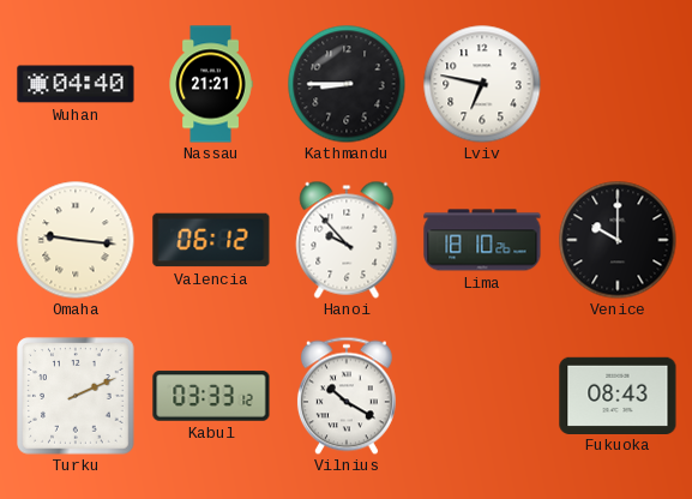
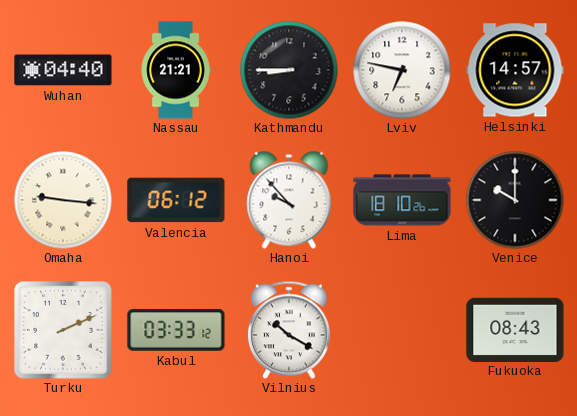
Helsinki: none -> 14:57
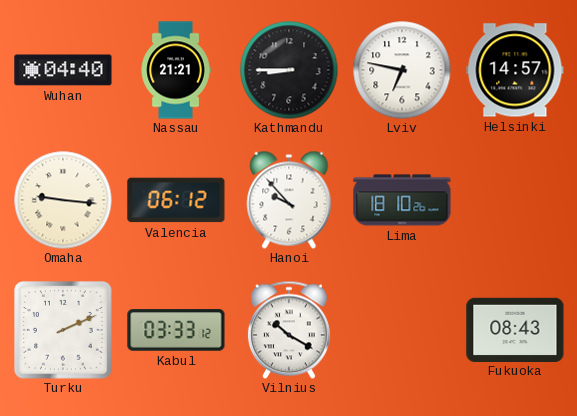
Venice: 10:00 -> none
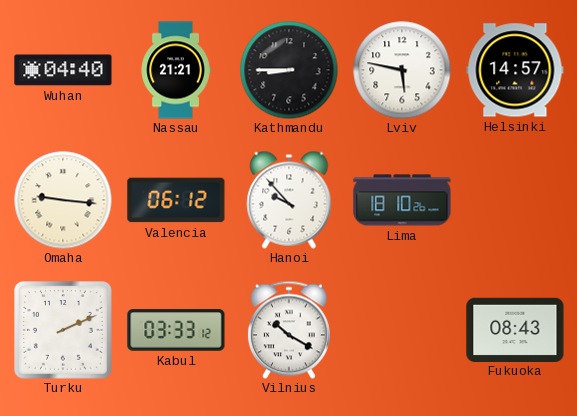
Lviv: 6:47 -> 5:47
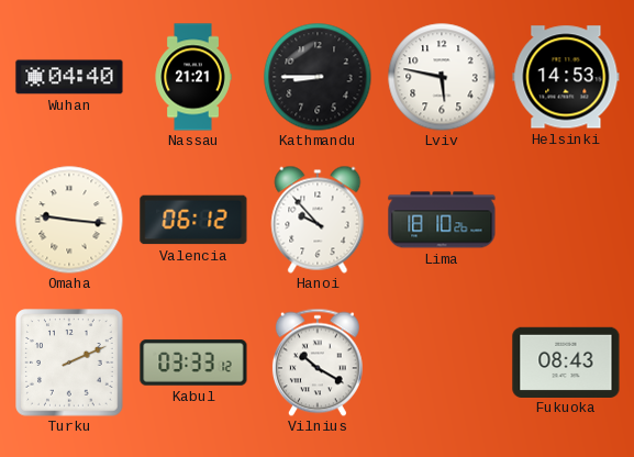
Helsinki: 14:57 -> 14:53
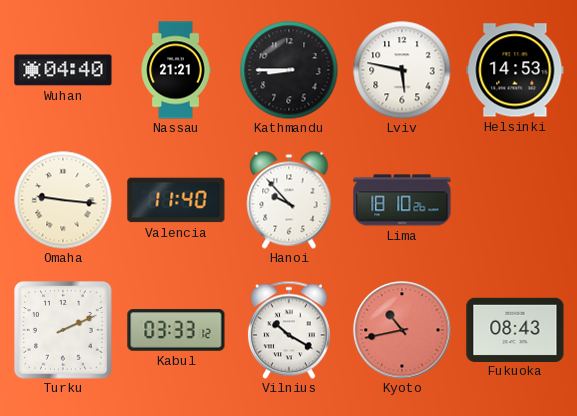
Valencia: 06:12 -> 11:40
Kyoto: none -> 10:43
